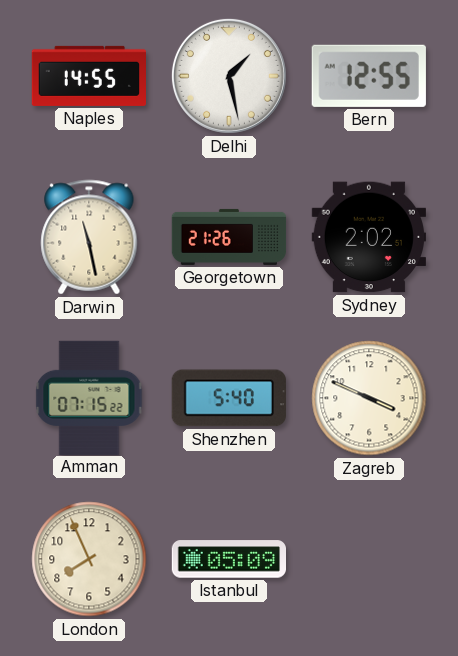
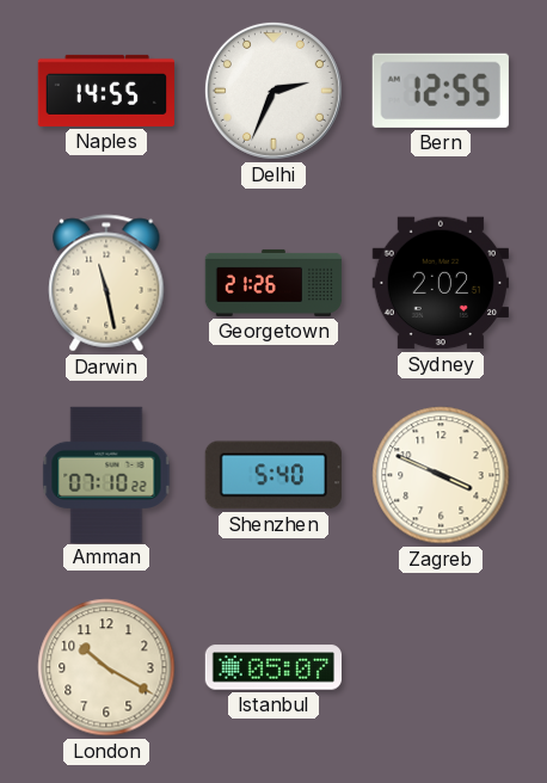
Delhi: 1:28 -> 2:34
Amman: 07:15 -> 07:10
London: 7:56 -> 10:20
Istanbul: 05:09 -> 05:07
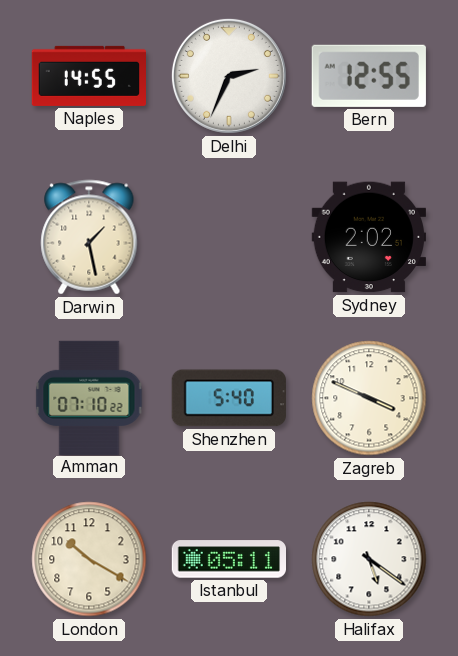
Darwin: 11:28 -> 1:28
Georgetown: 21:26 -> none
Istanbul: 05:07 -> 05:11
Halifax: none -> 5:21
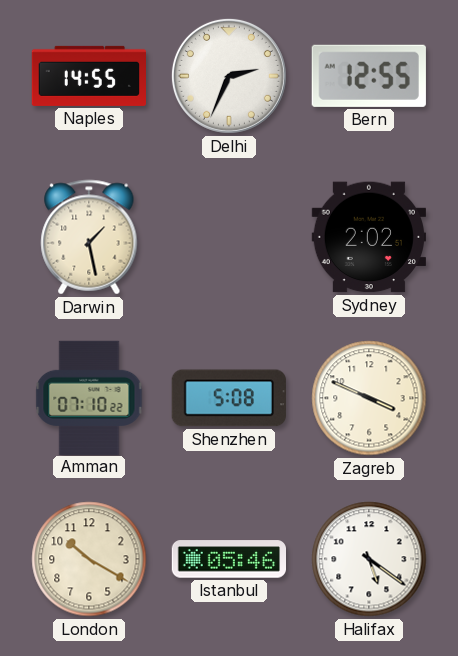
Shenzhen: 5:40 -> 5:08
Istanbul: 05:11 -> 05:46
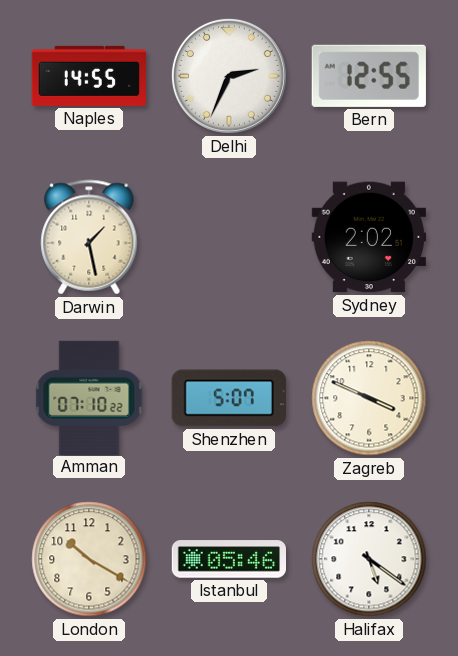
Shenzhen: 5:08 -> 5:07
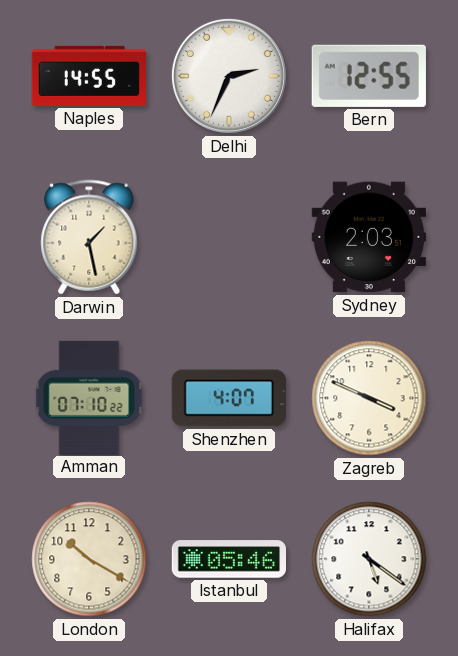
Sydney: 2:02 -> 2:03
Shenzhen: 5:07 -> 4:07
